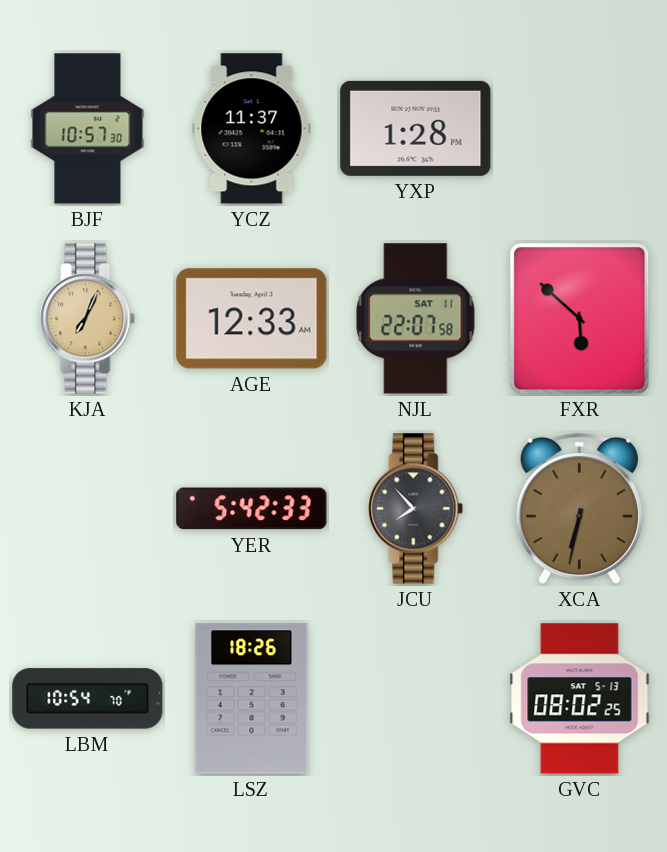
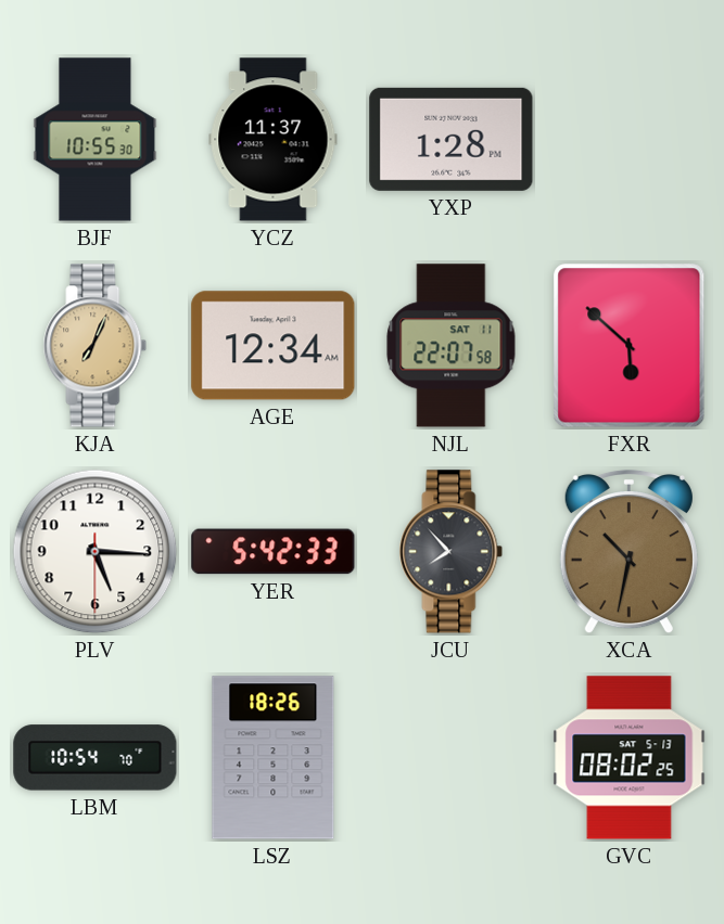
BJF: 10:57 -> 10:55
AGE: 12:33 -> 12:34
PLV: none -> 5:15
XCA: 6:32 -> 10:32
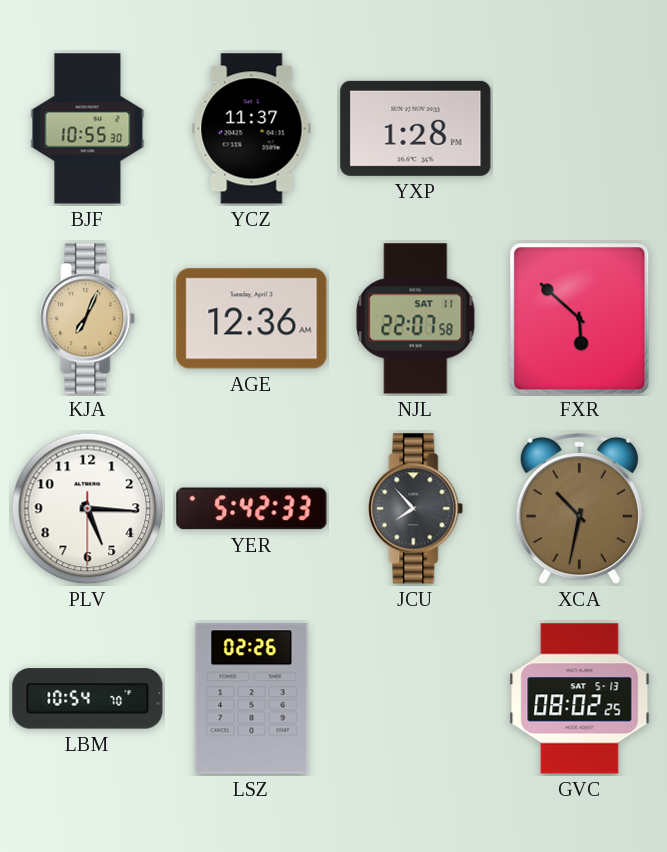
AGE: 12:34 -> 12:36
LSZ: 18:26 -> 02:26
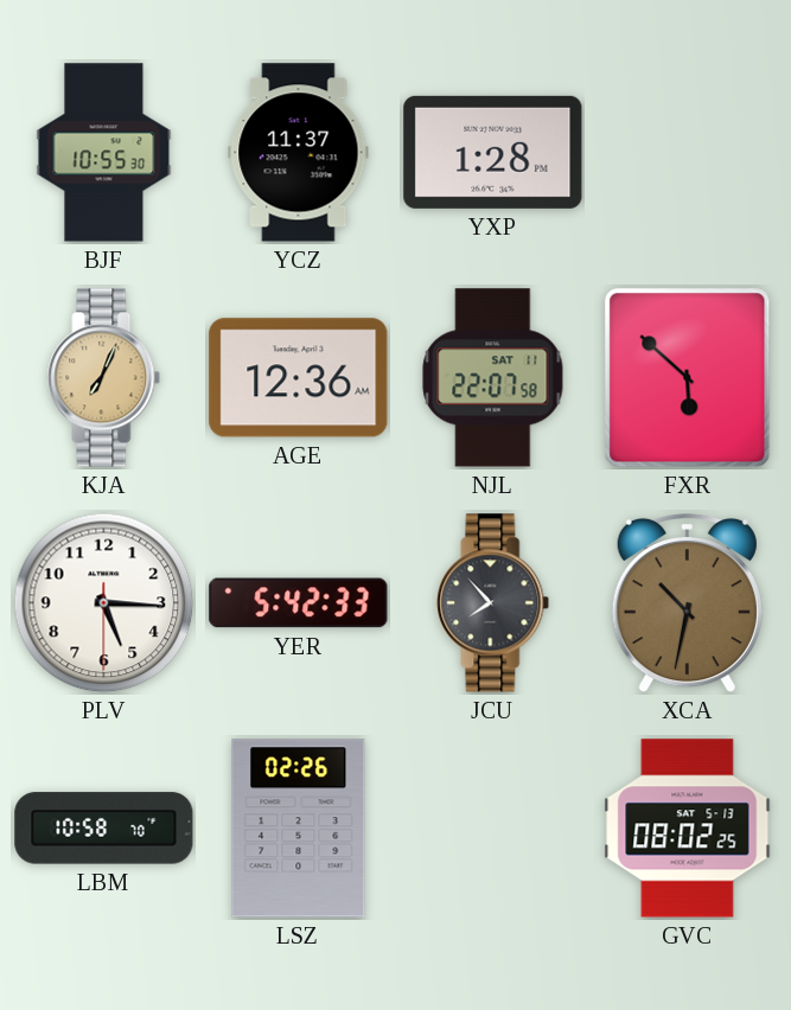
LBM: 10:54 -> 10:58
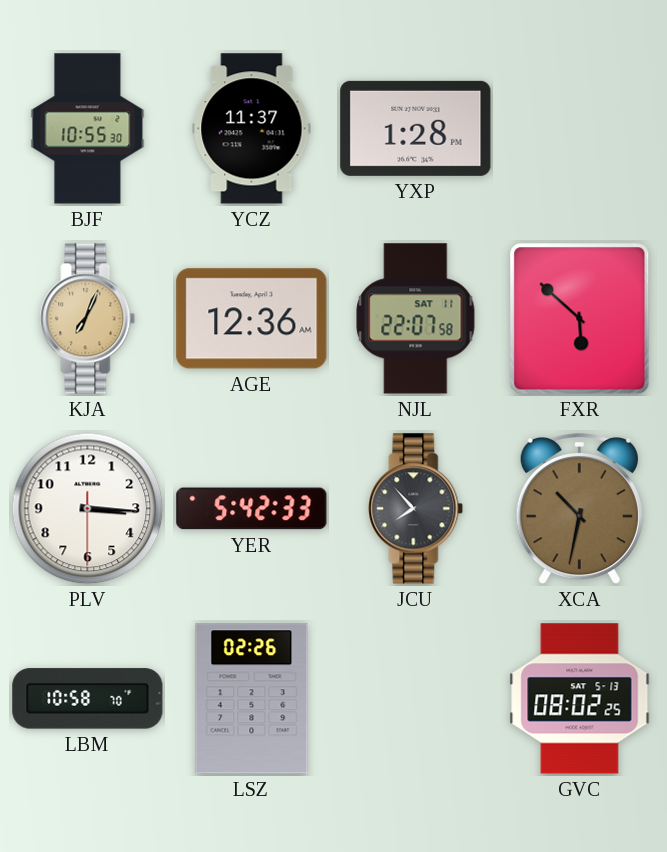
PLV: 5:15 -> 3:15
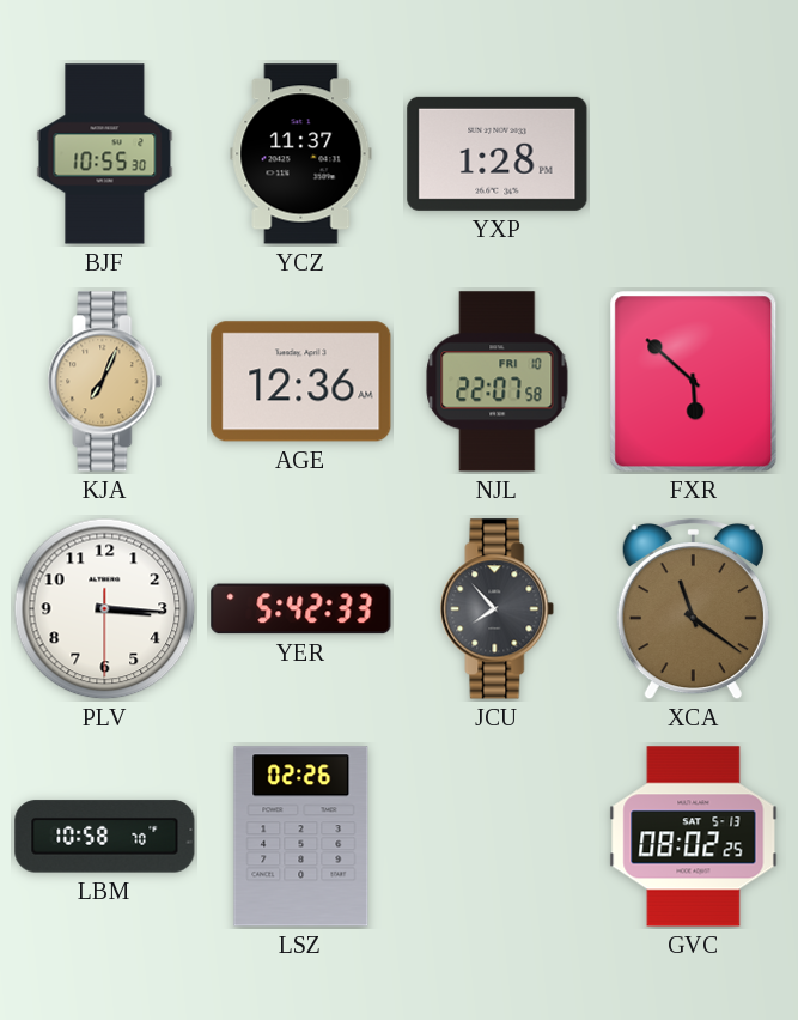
NJL date: SAT 11 -> FRI 10
XCA: 10:32 -> 11:21
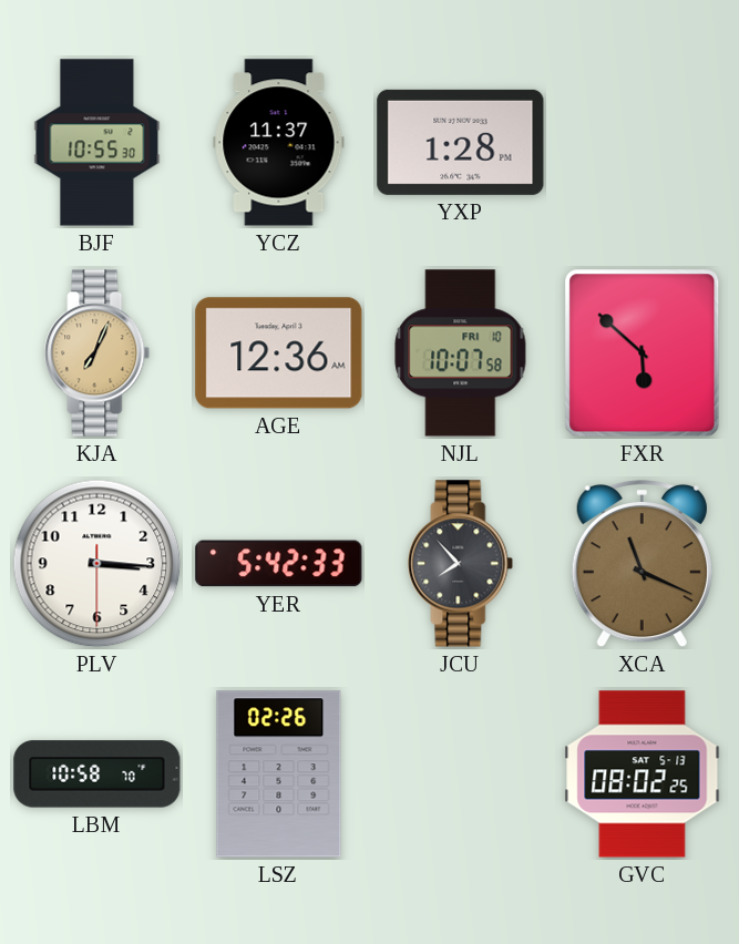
NJL: 22:07 -> 10:07
XCA: 11:21 -> 11:19
